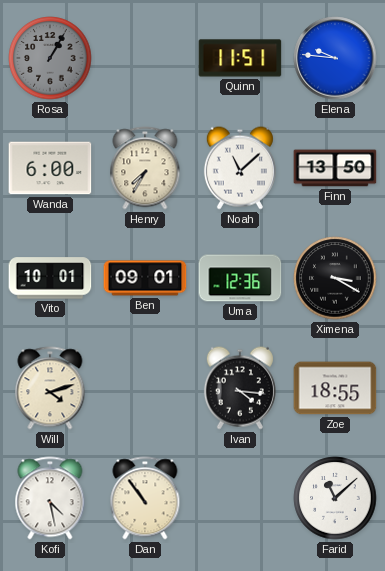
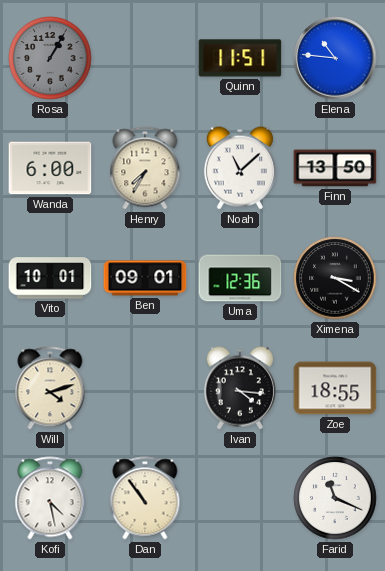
Elena: 9:46 -> 10:46
Farid: 11:08 -> 11:19
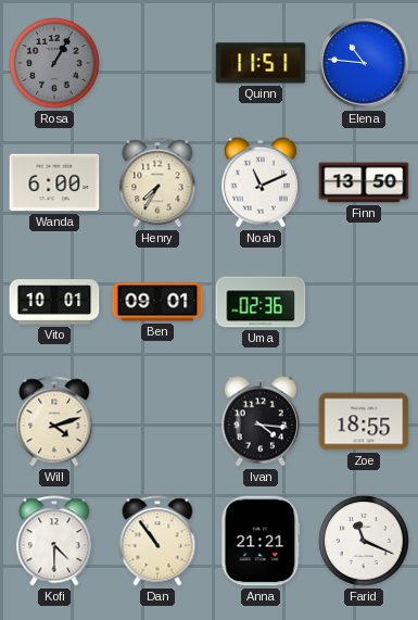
Noah: 11:08 -> 11:11
Uma: 12:36 -> 02:36
Ximena: 3:20 -> none
Kofi: 4:28 -> 4:30
Anna: none -> 21:21
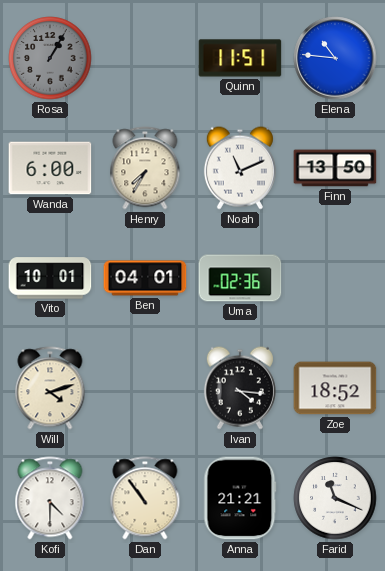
Ben: 09:01 -> 04:01
Zoe: 18:55 -> 18:52
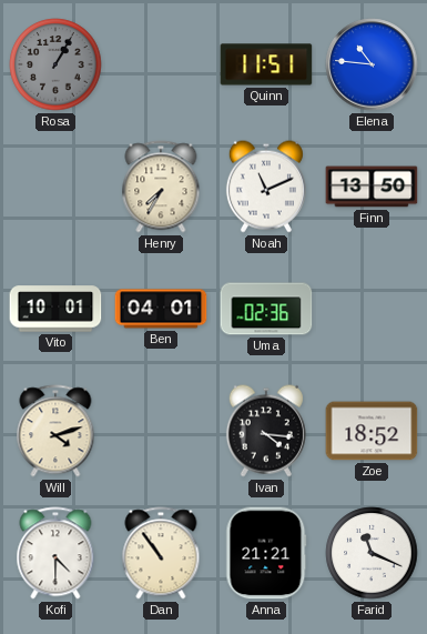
Wanda: 6:00 -> none
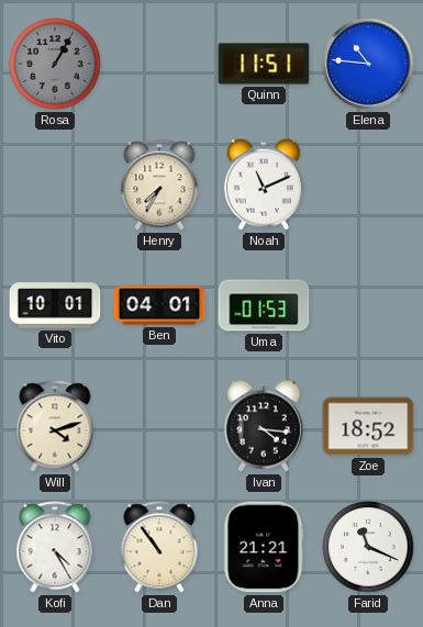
Finn: 13:50 -> none
Uma: 02:36 -> 01:53
Kofi: 4:30 -> 4:25
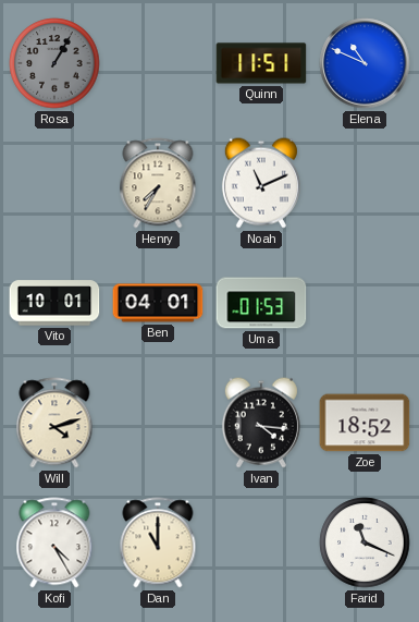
Elena: 10:46 -> 10:49
Dan: 10:54 -> 11:00
Anna: 21:21 -> none
